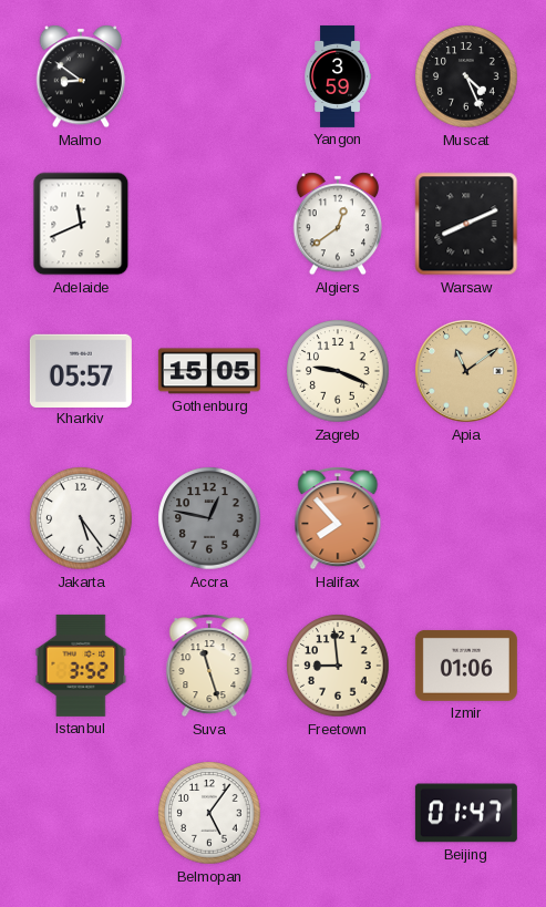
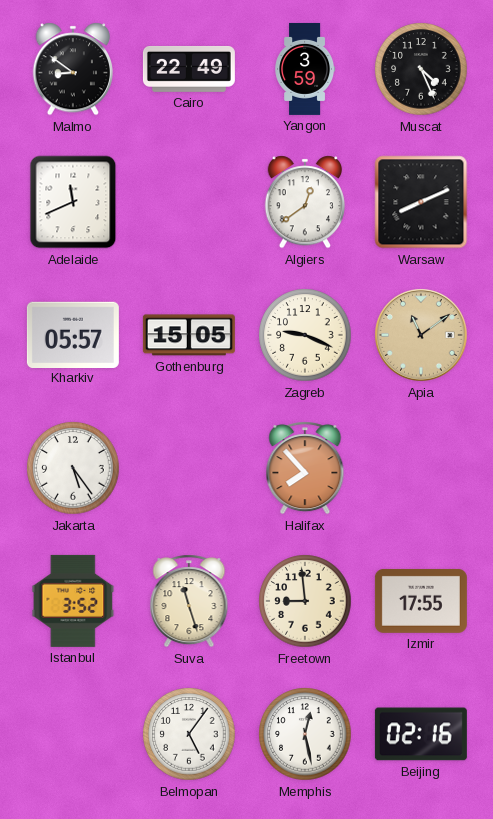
Cairo: none -> 22:49
Accra: 12:47 -> none
Izmir: 01:06 -> 17:55
Memphis: none -> 12:28
Beijing: 01:47 -> 02:16
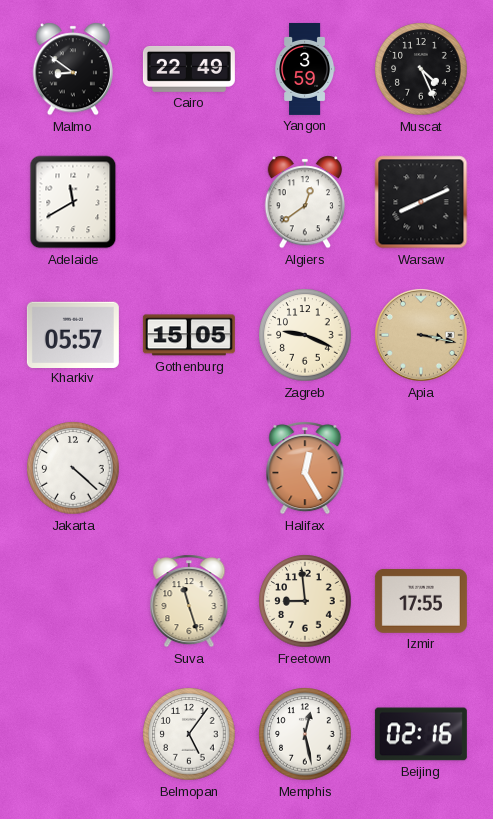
Adelaide: 11:41 -> 11:40
Apia: 11:09 -> 3:17
Jakarta: 5:24 -> 4:22
Halifax: 7:53 -> 12:25
Istanbul: 3:52 -> none
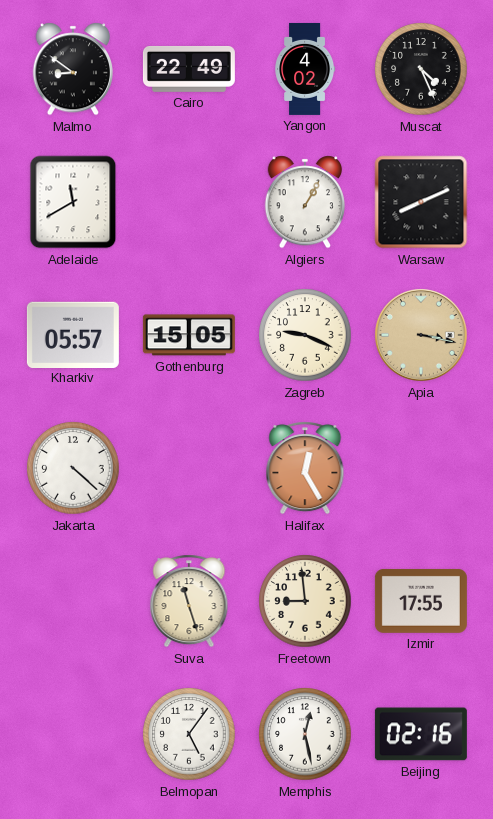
Yangon: 3:59 -> 4:02
Algiers: 12:39 -> 1:05
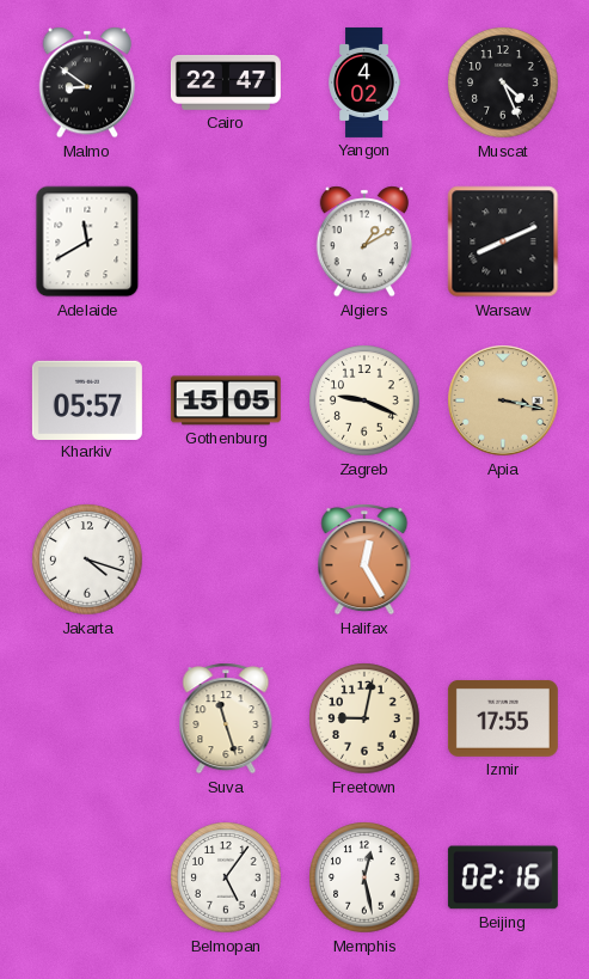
Cairo: 22:49 -> 22:47
Algiers: 1:05 -> 1:10
Jakarta: 4:22 -> 4:18
Freetown: 8:59 -> 9:02
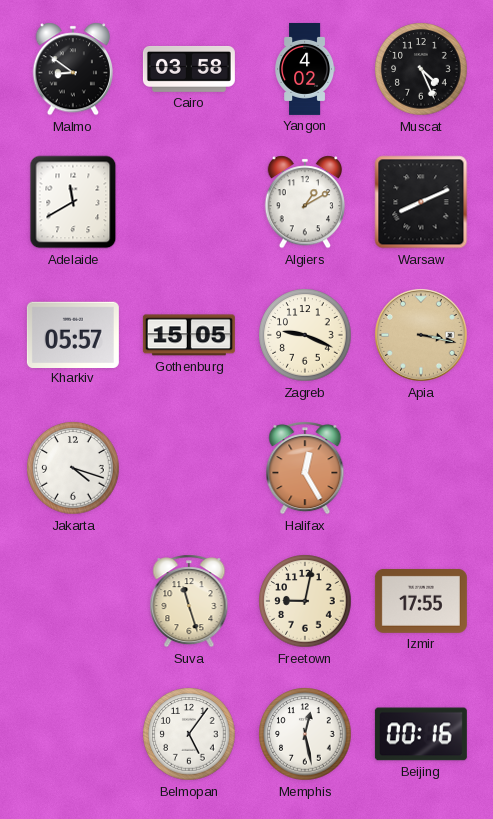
Cairo: 22:47 -> 03:58
Beijing: 02:16 -> 00:16
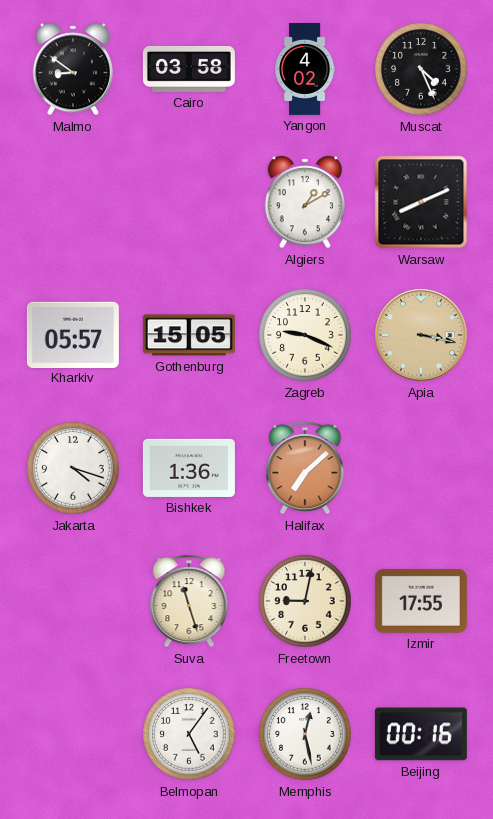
Adelaide: 11:40 -> none
Bishkek: none -> 1:36
Halifax: 12:25 -> 7:08
